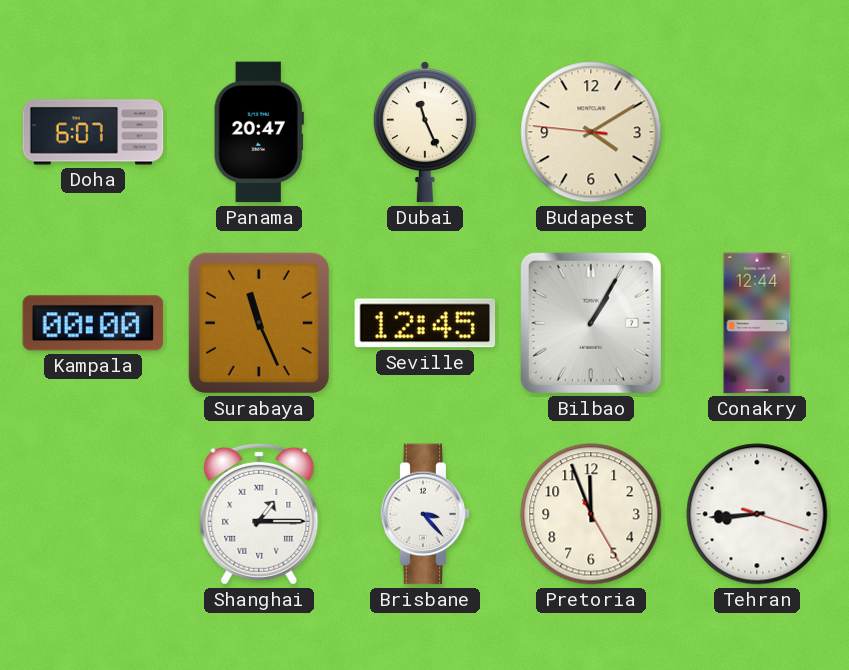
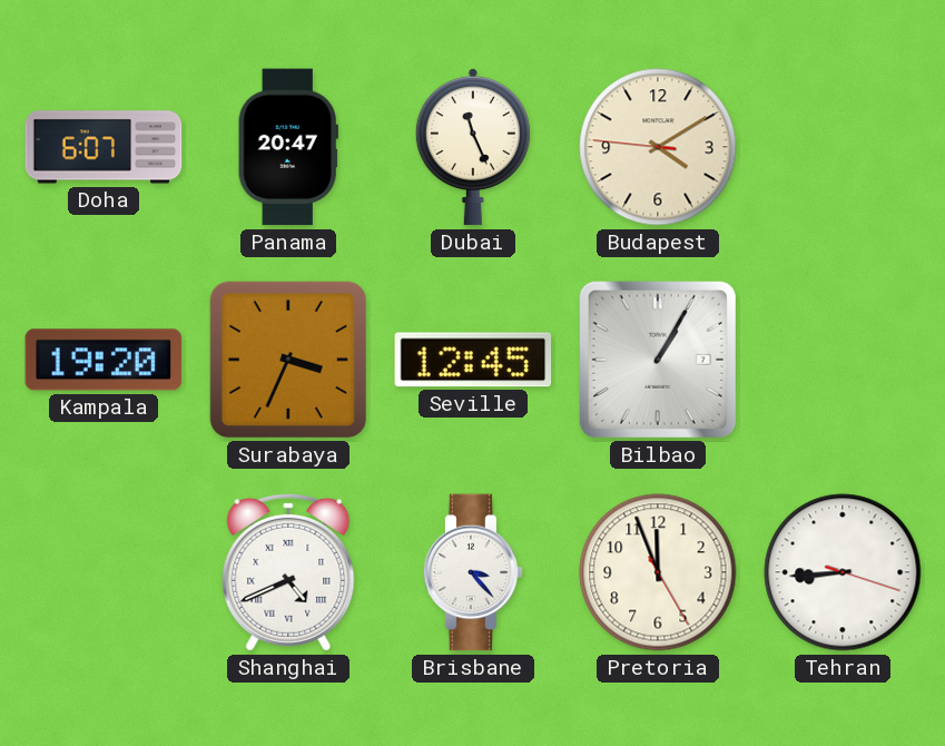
Kampala: 00:00 -> 19:20
Surabaya: 11:26 -> 3:34
Conakry: 12:44 -> none
Shanghai: 1:15 -> 4:41
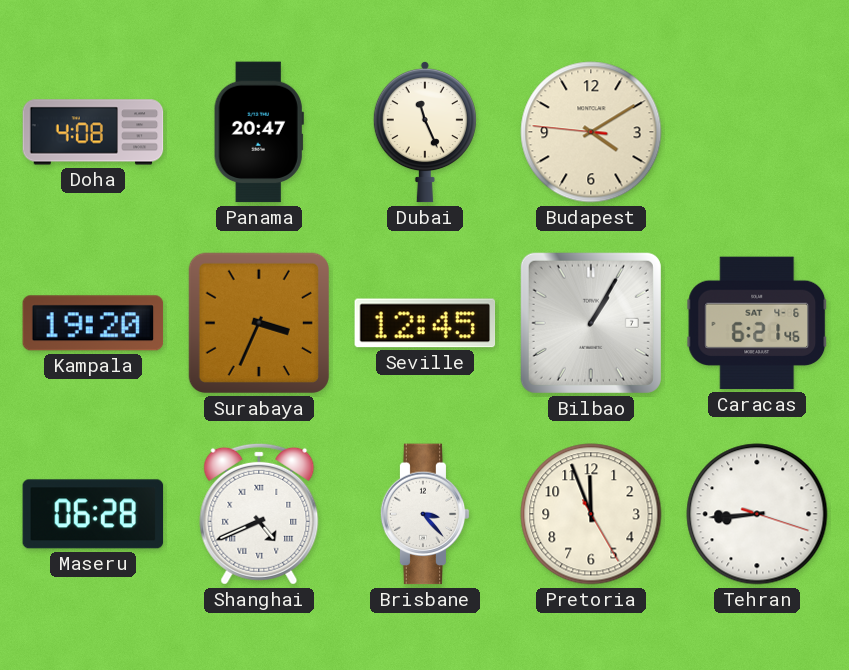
Doha: 6:07 -> 4:08
Caracas: none -> 6:21
Maseru: none -> 06:28
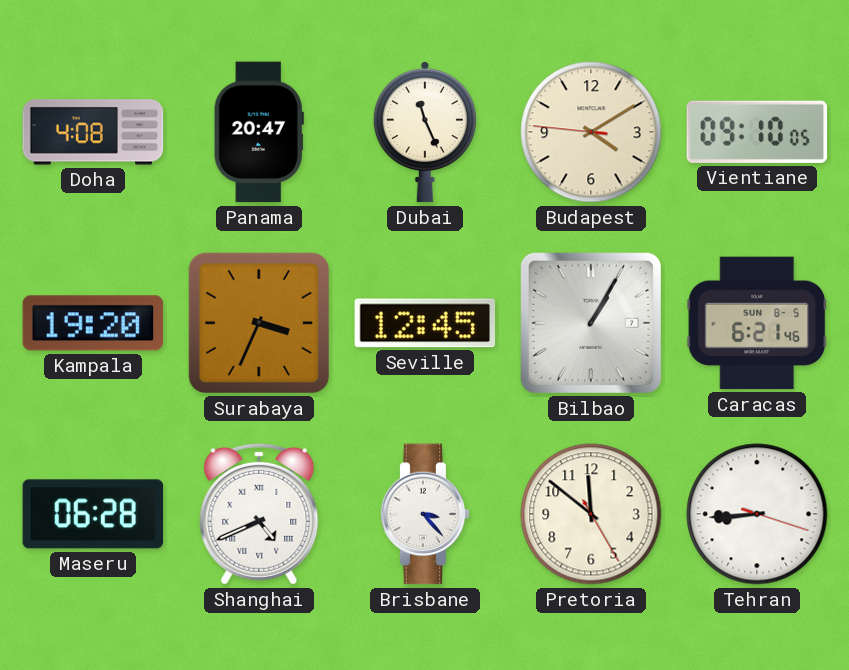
Vientiane: none -> 09:10
Caracas date: SAT 4-6 -> SUN 8-5
Pretoria: 11:56 -> 11:51
